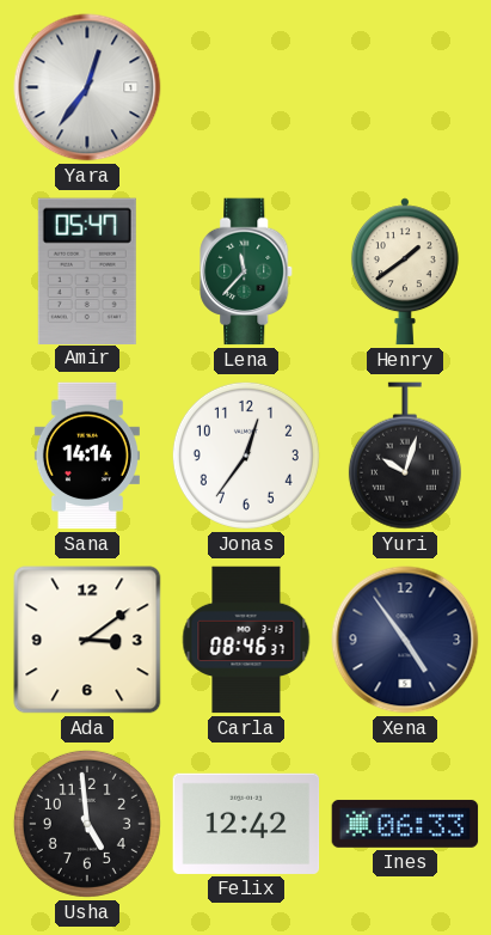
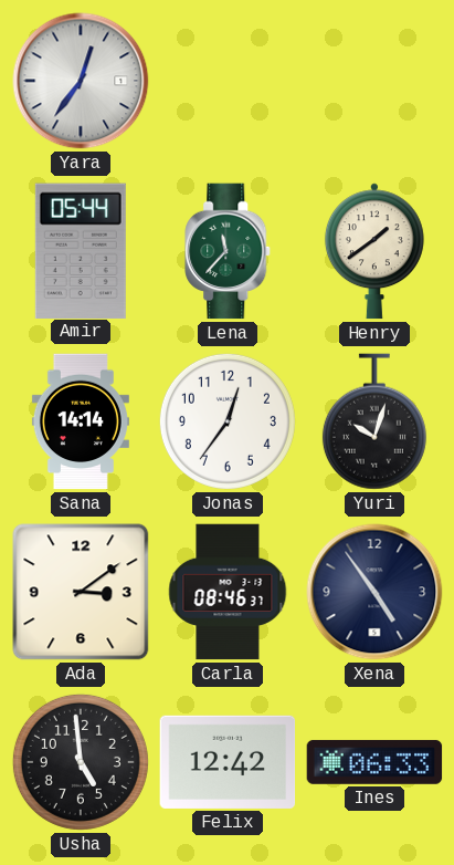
Amir: 05:47 -> 05:44
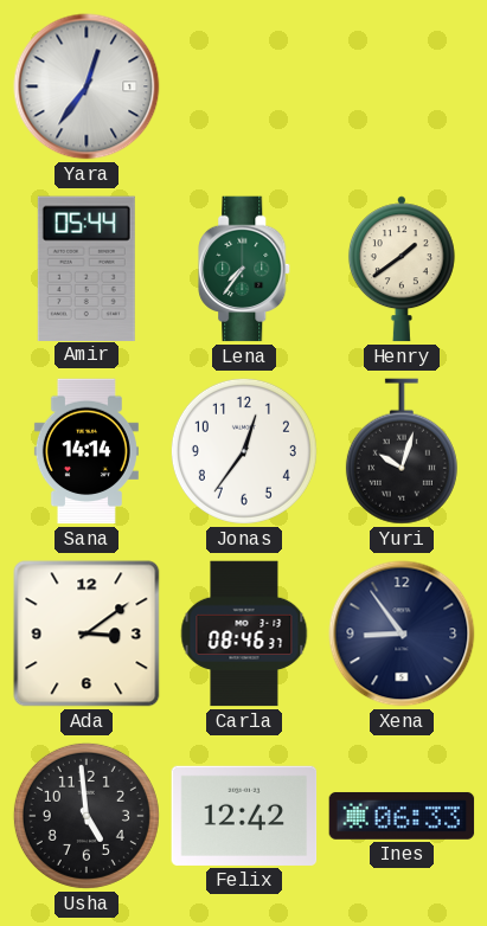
Lena: 11:37 -> 7:36
Xena: 4:54 -> 8:54
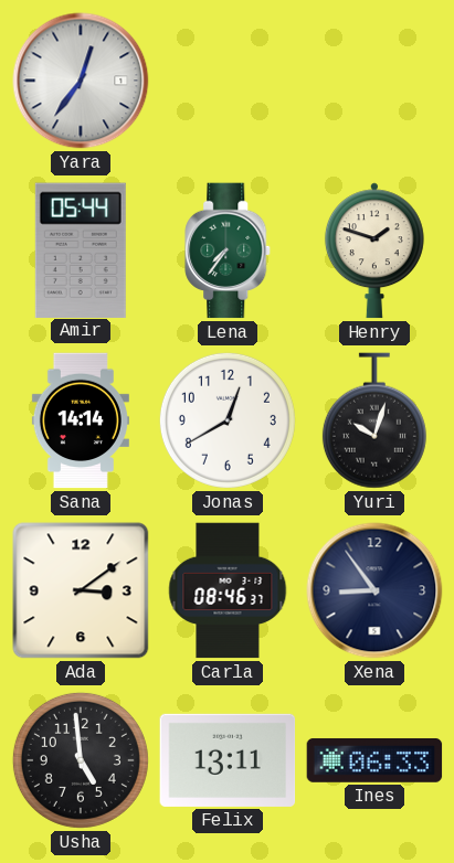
Henry: 1:39 -> 1:48
Jonas: 12:36 -> 12:40
Felix: 12:42 -> 13:11
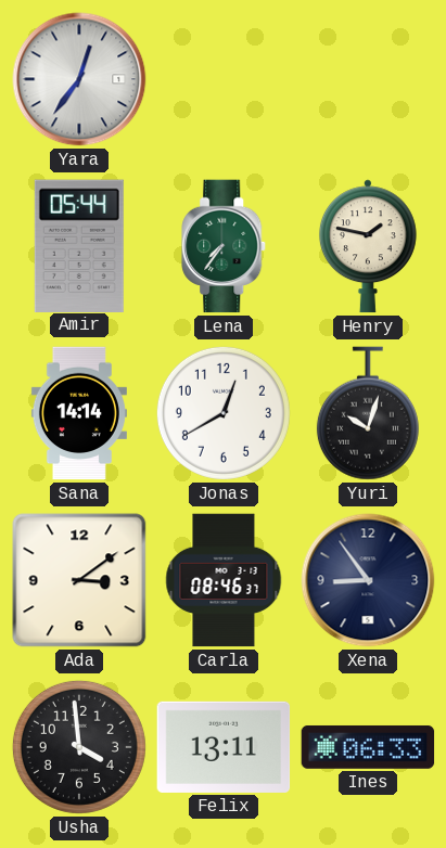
Henry: 1:48 -> 1:47
Usha: 4:59 -> 3:59
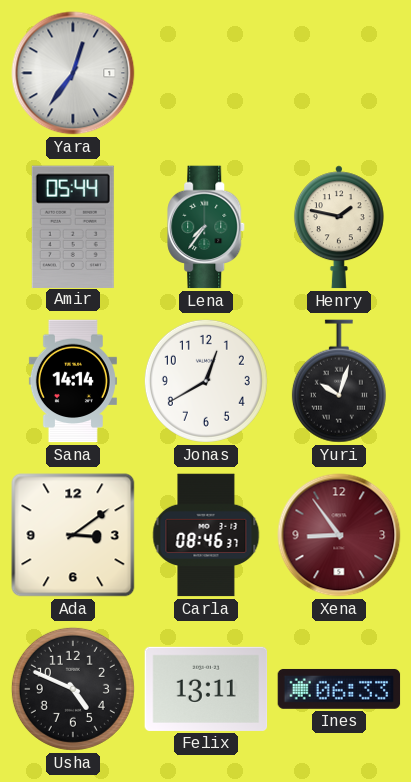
Xena dial: navy -> burgundy
Usha: 3:59 -> 4:49
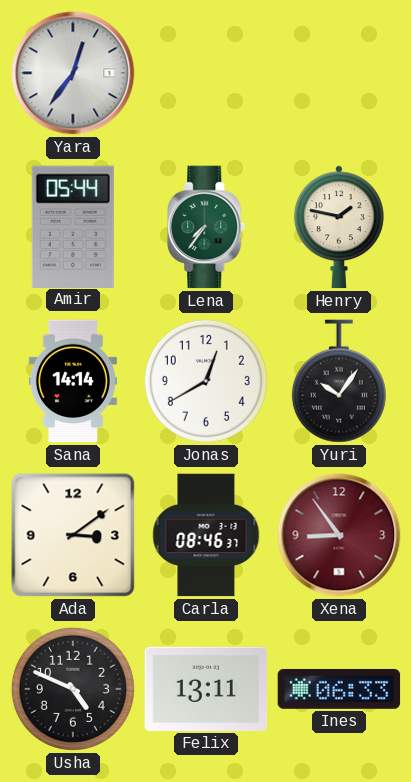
Yuri: 10:03 -> 10:06
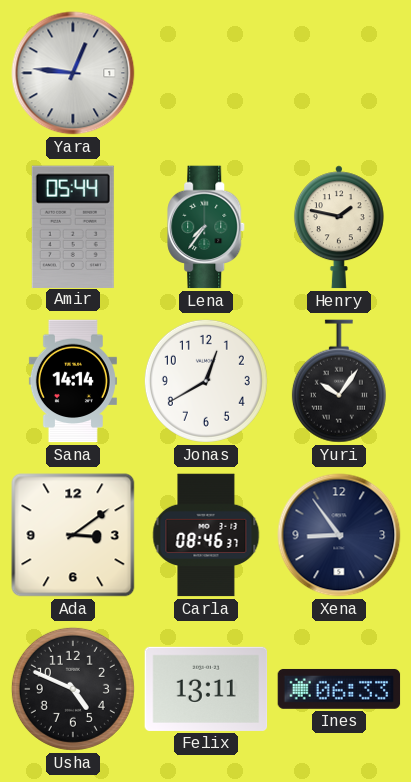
Yara: 12:36 -> 12:46
Xena dial: burgundy -> navy
